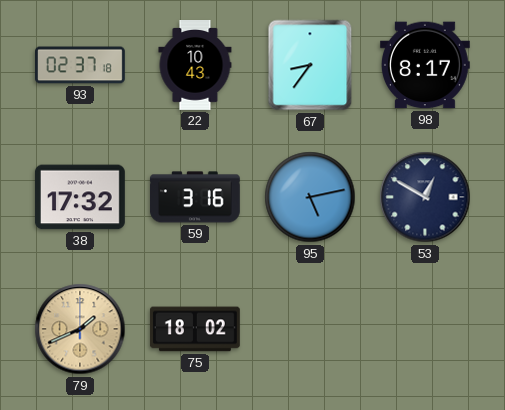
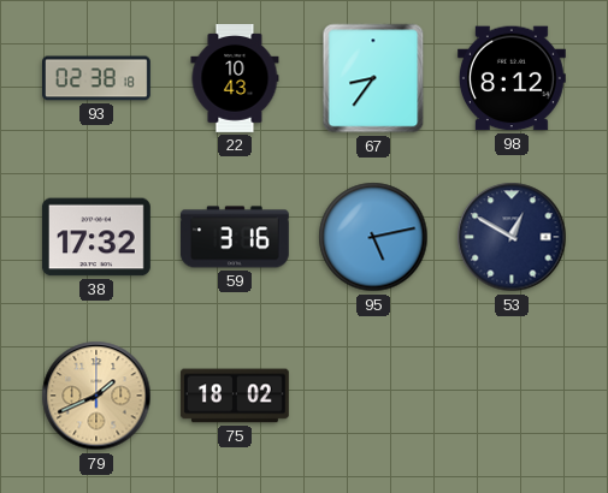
93: 02:37 -> 02:38
98: 8:17 -> 8:12
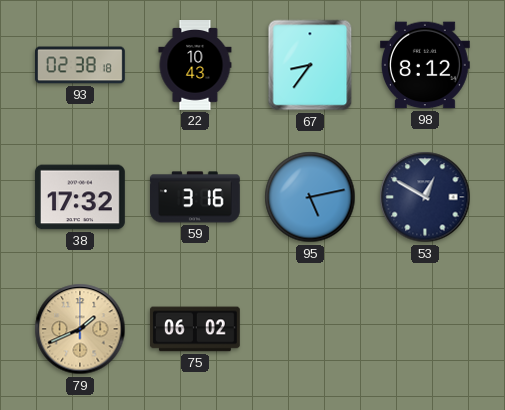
75: 18:02 -> 06:02
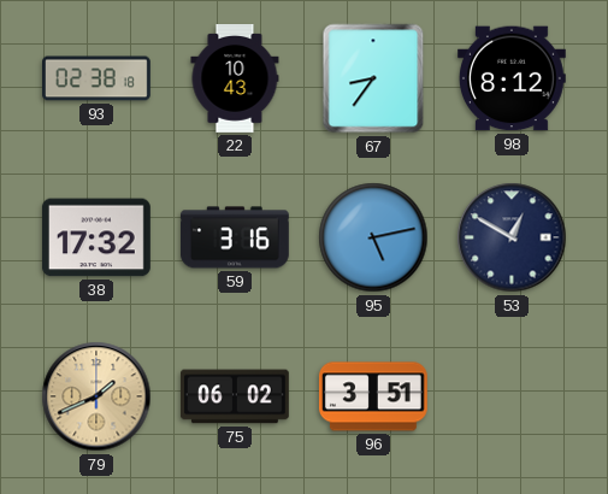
96: none -> 3:51
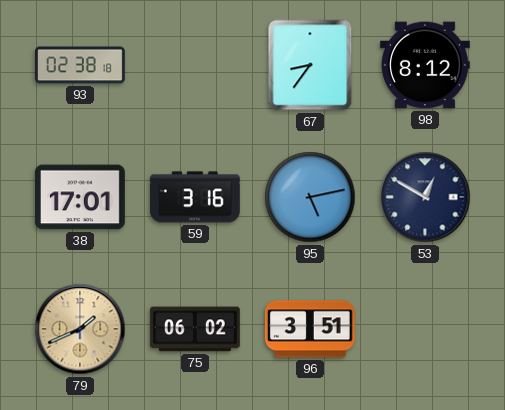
22: 10:43 -> none
38: 17:32 -> 17:01
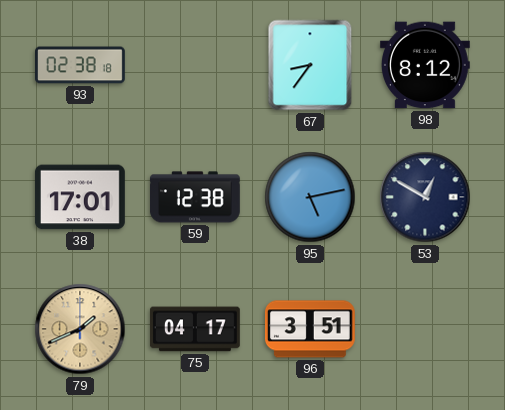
59: 3:16 -> 12:38
75: 06:02 -> 04:17
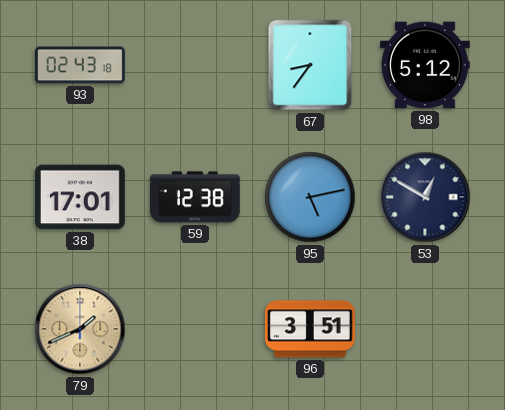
93: 02:38 -> 02:43
98: 8:12 -> 5:12
75: 04:17 -> none
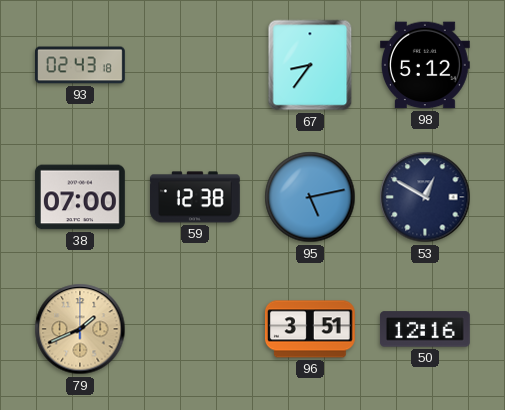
38: 17:01 -> 07:00
50: none -> 12:16
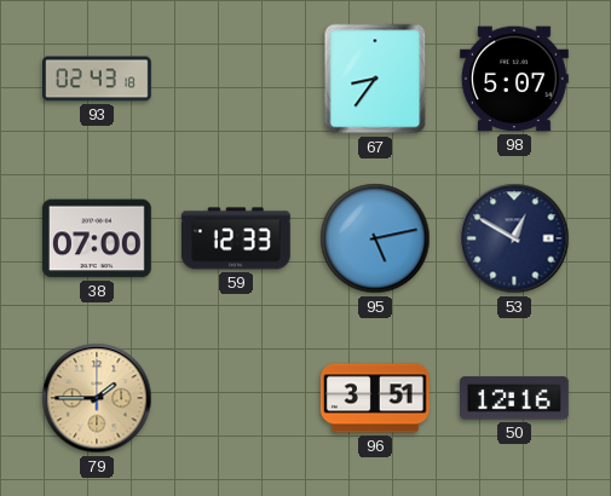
98: 5:12 -> 5:07
59: 12:38 -> 12:33
79: 1:41 -> 1:45
